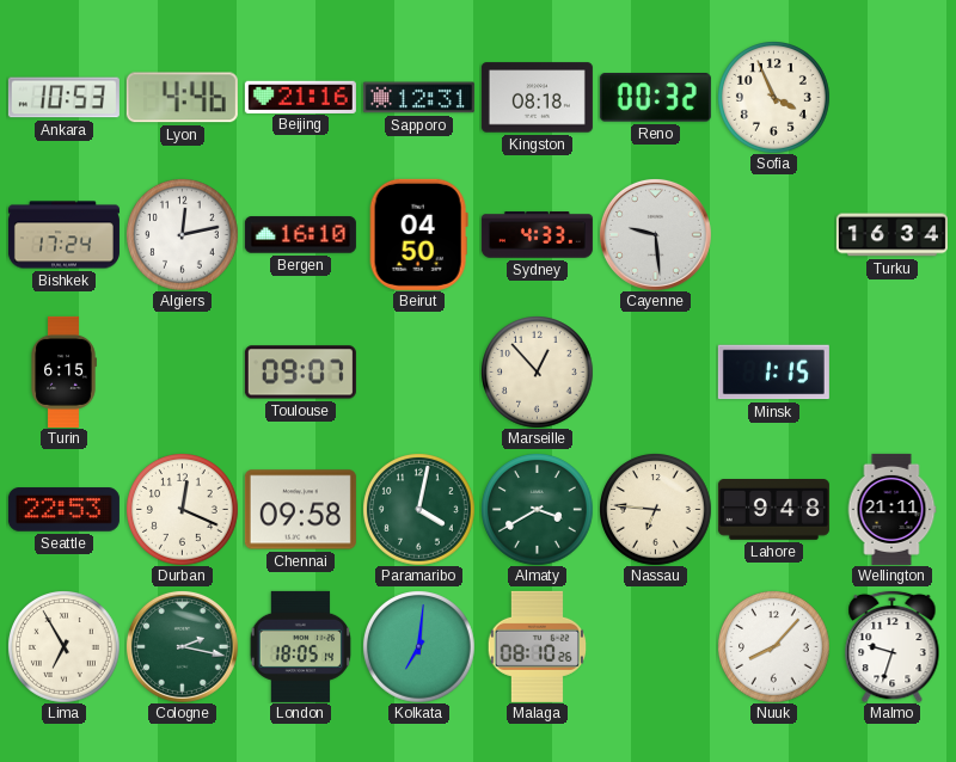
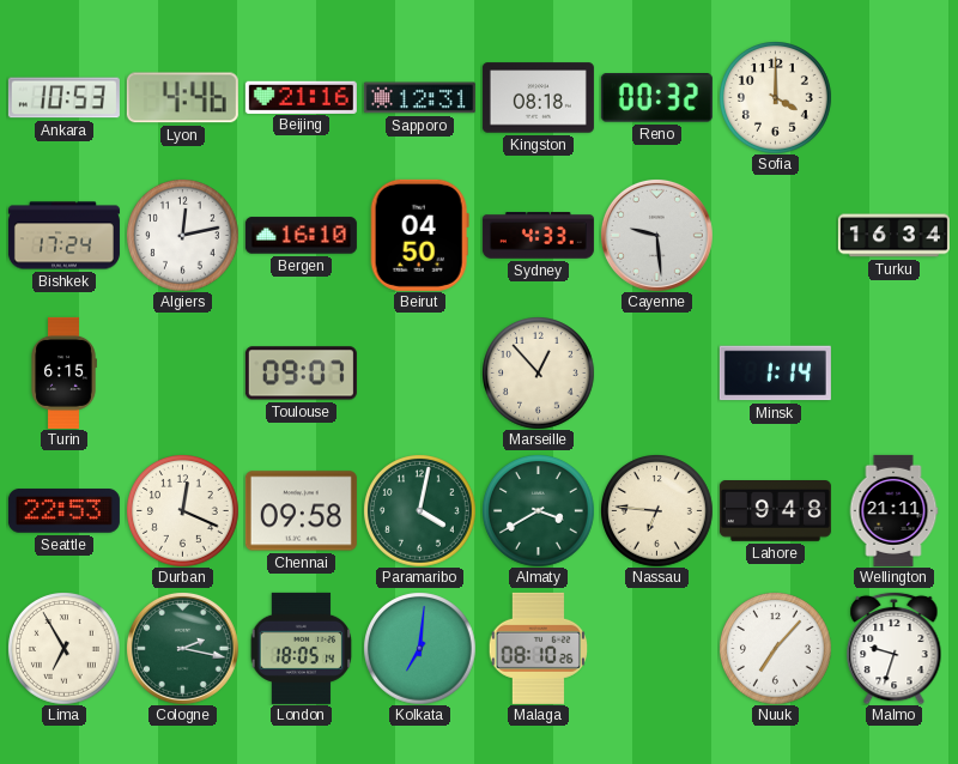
Sofia: 3:56 -> 4:00
Minsk: 1:15 -> 1:14
Nuuk: 8:07 -> 7:07
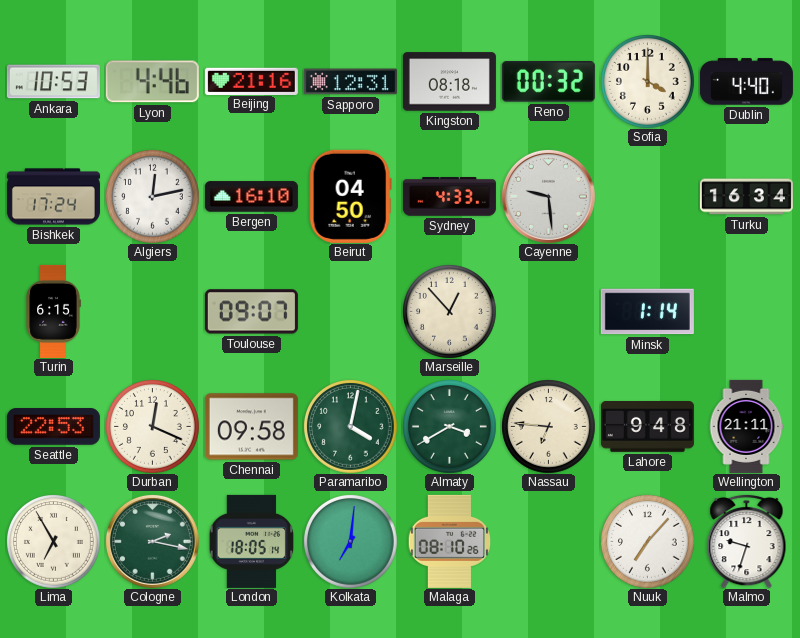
Dublin: none -> 4:40
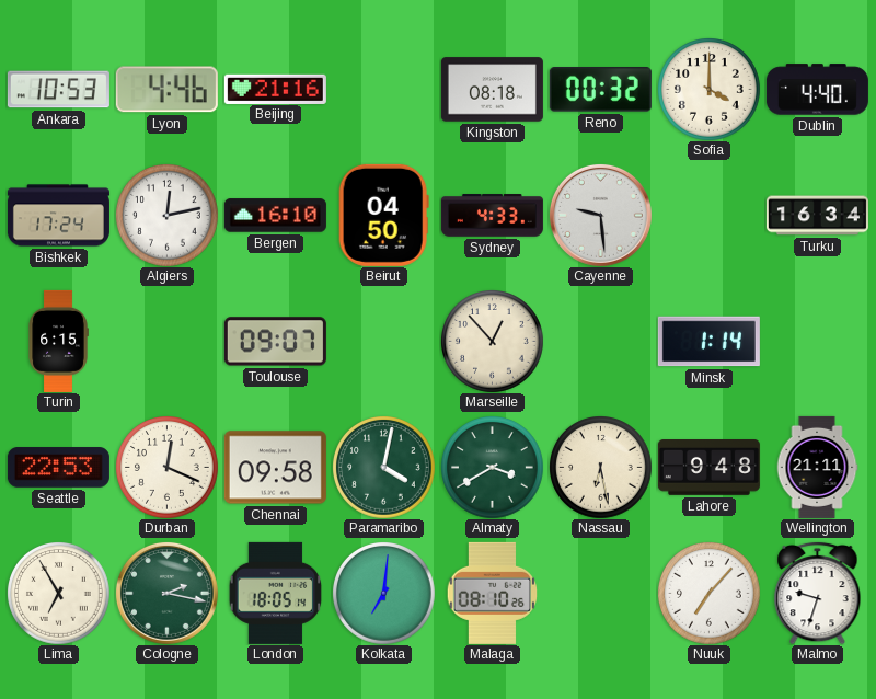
Sapporo: 12:31 -> none
Nassau: 6:46 -> 6:28
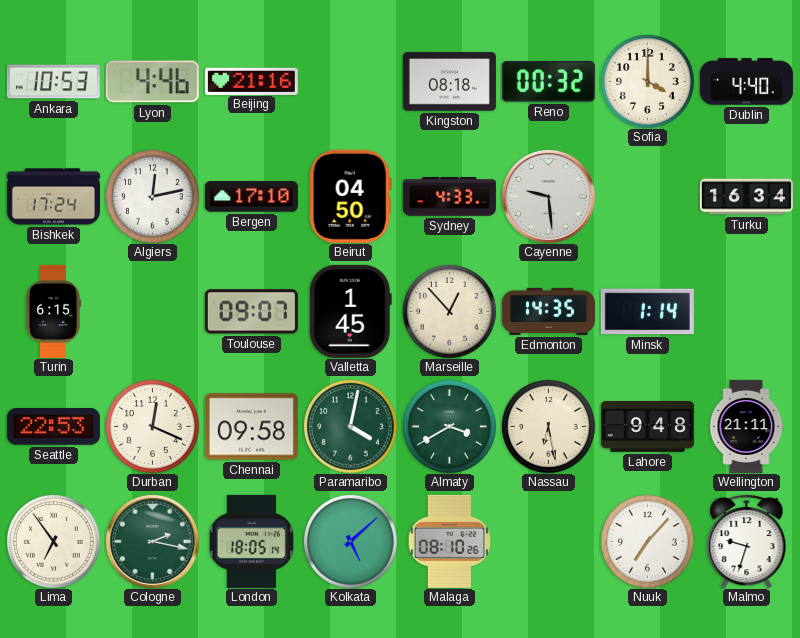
Bergen: 16:10 -> 17:10
Valletta: none -> 1:45
Edmonton: none -> 14:35
Lima: 6:55 -> 6:54
Kolkata: 7:01 -> 5:08
